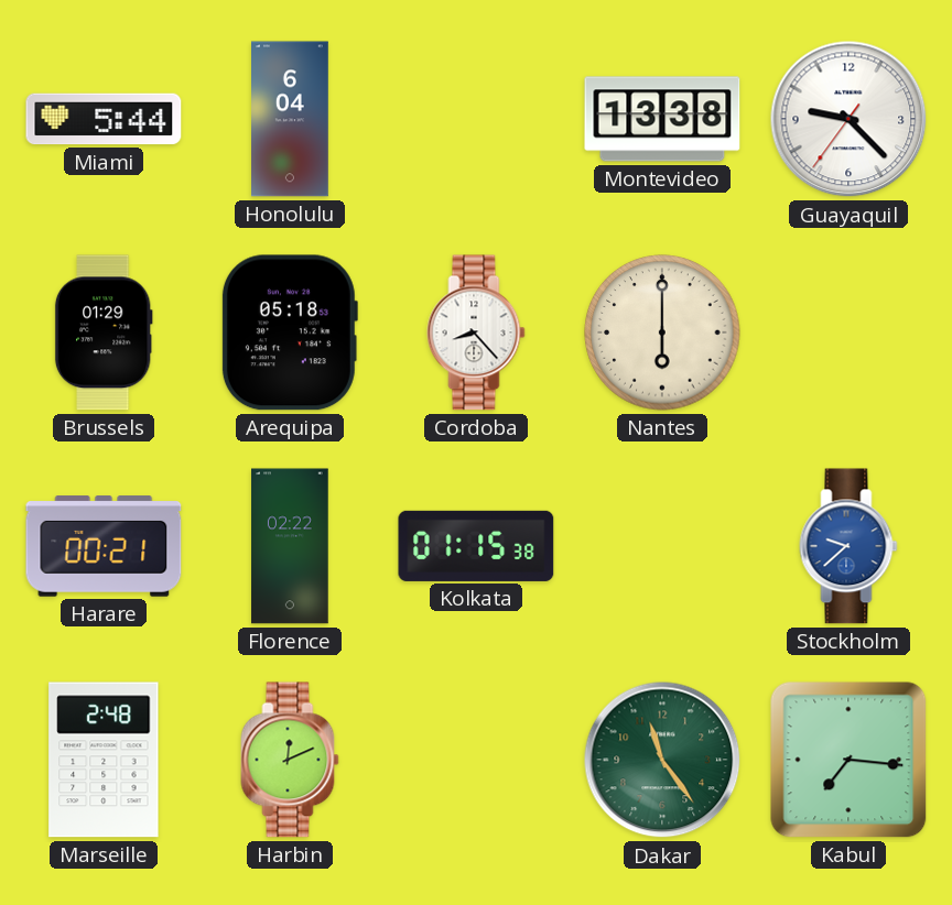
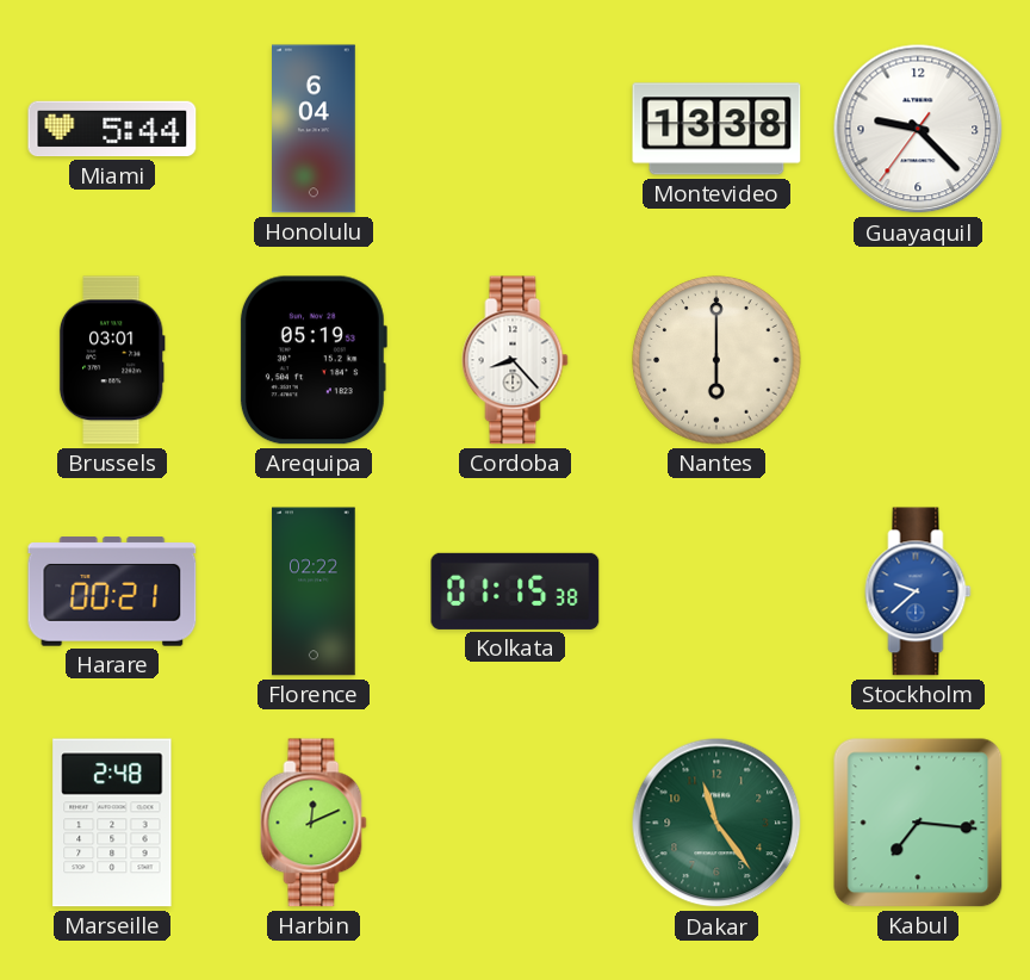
Brussels: 01:29 -> 03:01
Arequipa: 05:18 -> 05:19
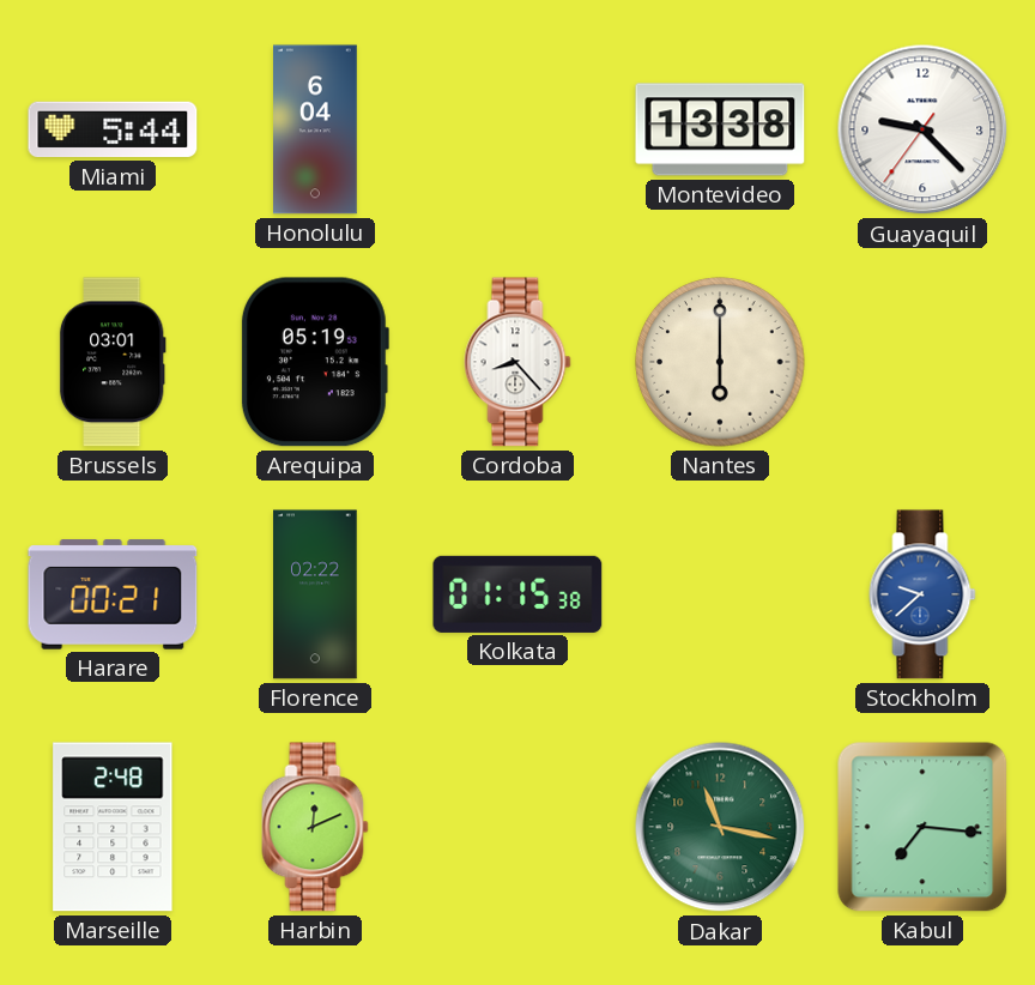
Dakar: 11:24 -> 11:17
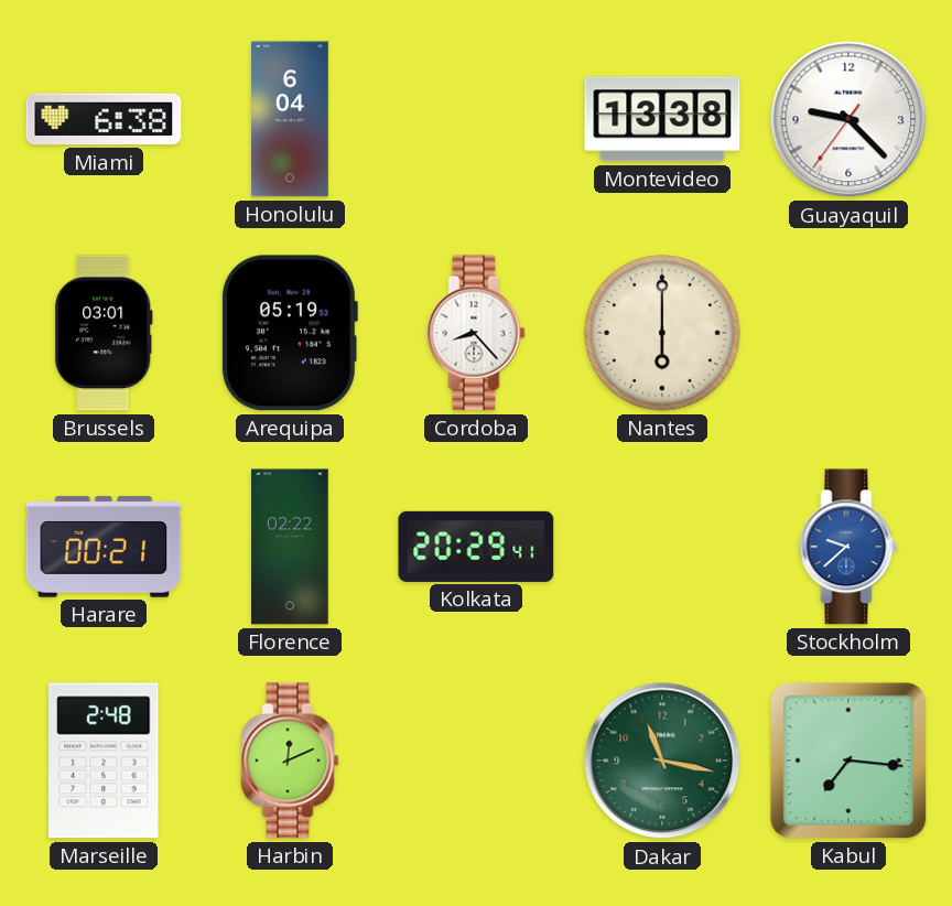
Miami: 5:44 -> 6:38
Kolkata: 01:15 -> 20:29
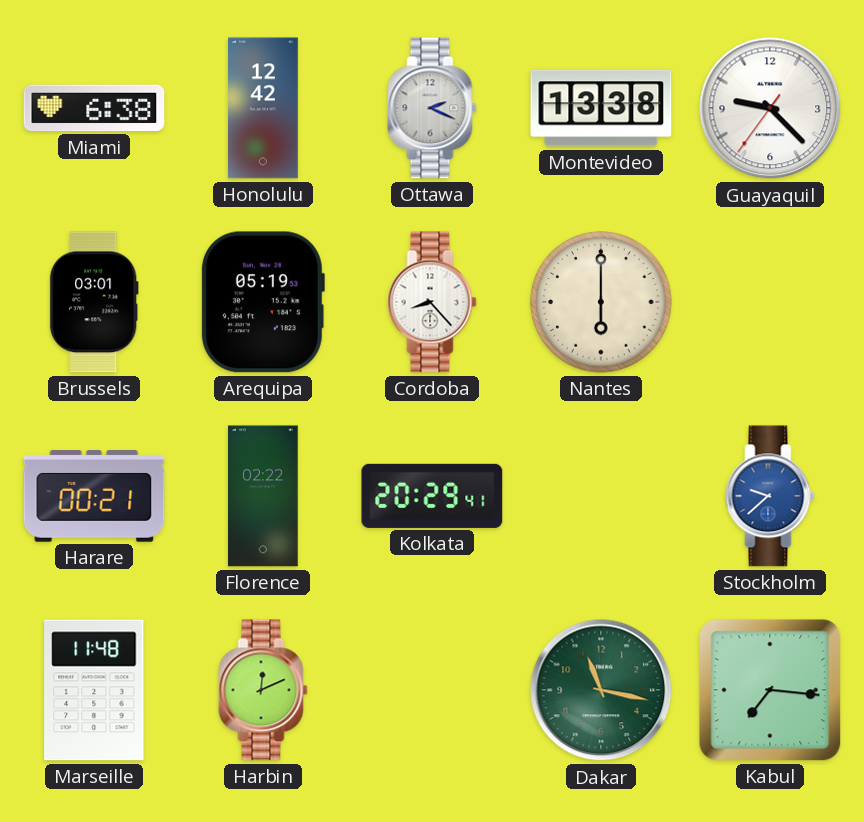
Honolulu: 6:04 -> 12:42
Ottawa: none -> 2:19
Marseille: 2:48 -> 11:48
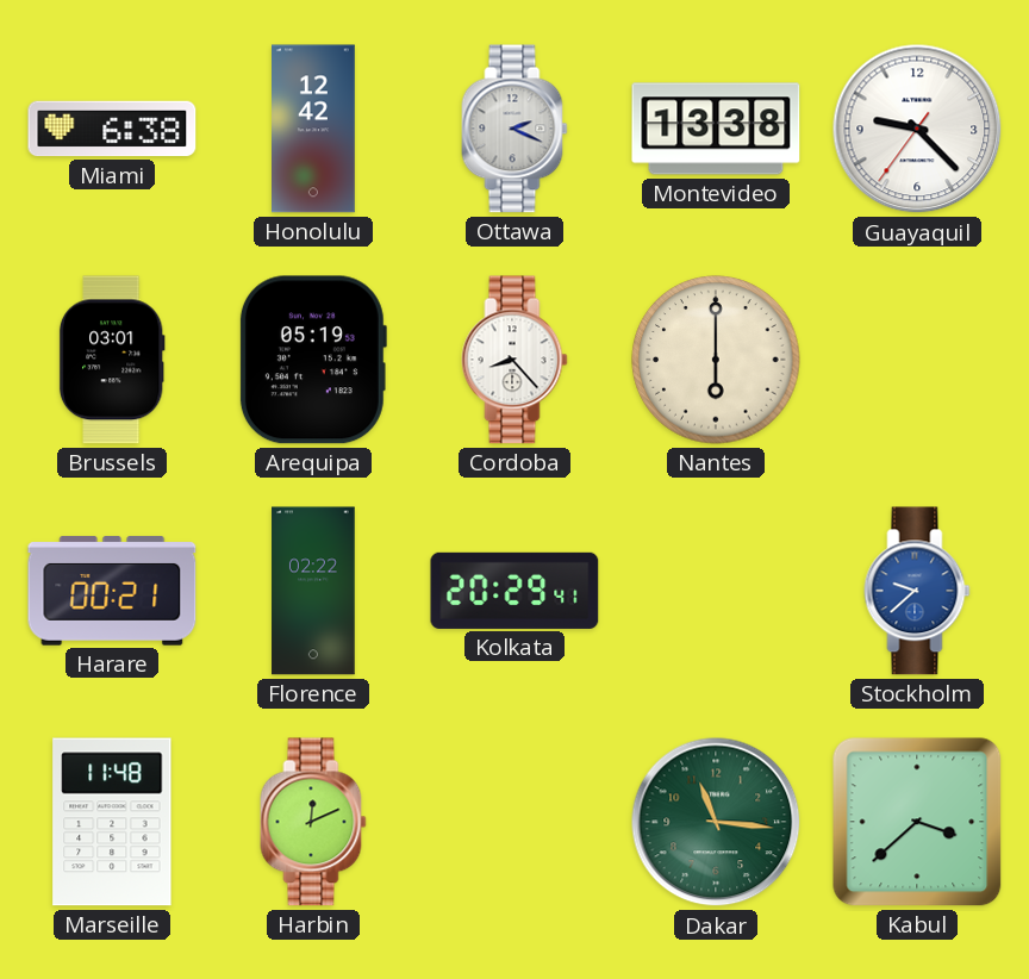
Dakar: 11:17 -> 11:16
Kabul: 7:16 -> 3:38
